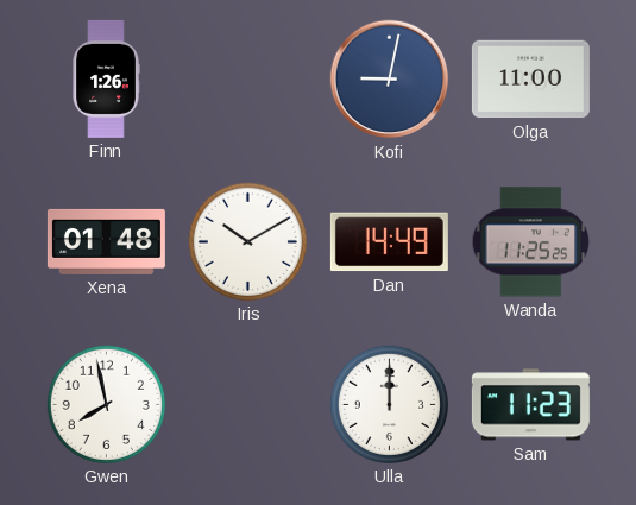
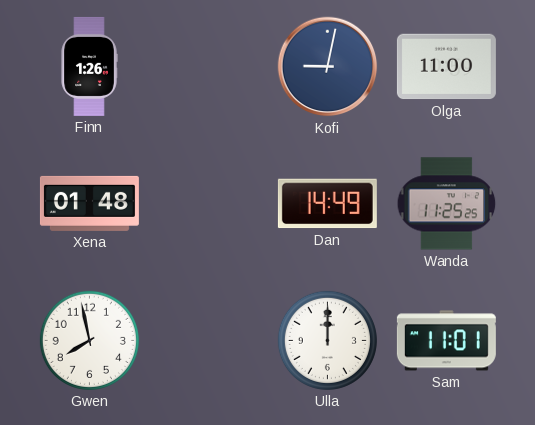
Iris: 10:10 -> none
Sam: 11:23 -> 11:01
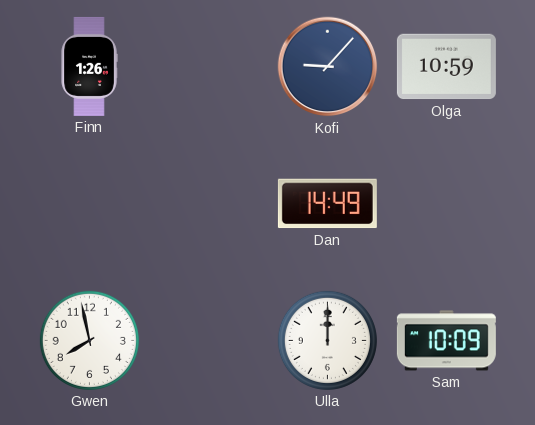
Kofi: 9:02 -> 9:07
Olga: 11:00 -> 10:59
Xena: 01:48 -> none
Wanda: 11:25 -> none
Sam: 11:01 -> 10:09
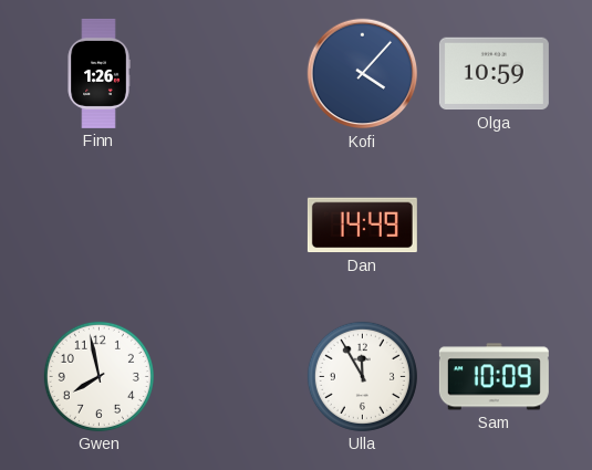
Kofi: 9:07 -> 4:07
Ulla: 12:00 -> 11:55
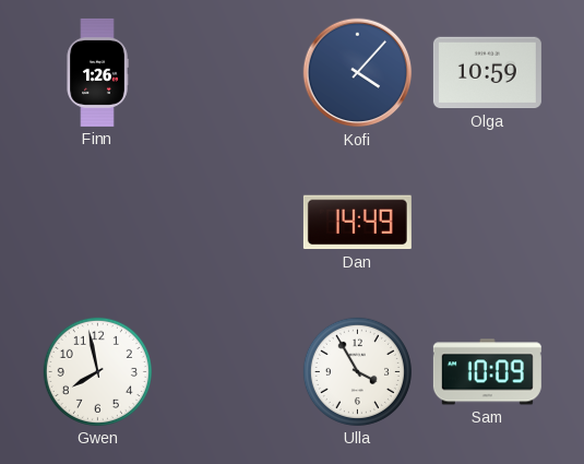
Ulla: 11:55 -> 3:55
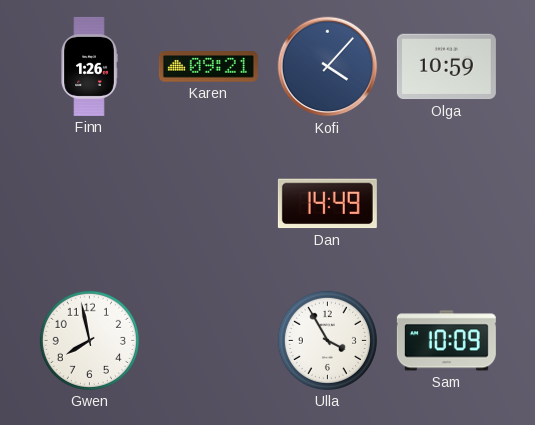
Karen: none -> 09:21
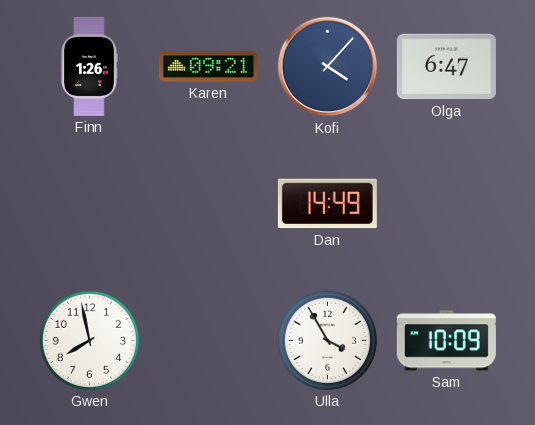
Olga: 10:59 -> 6:47
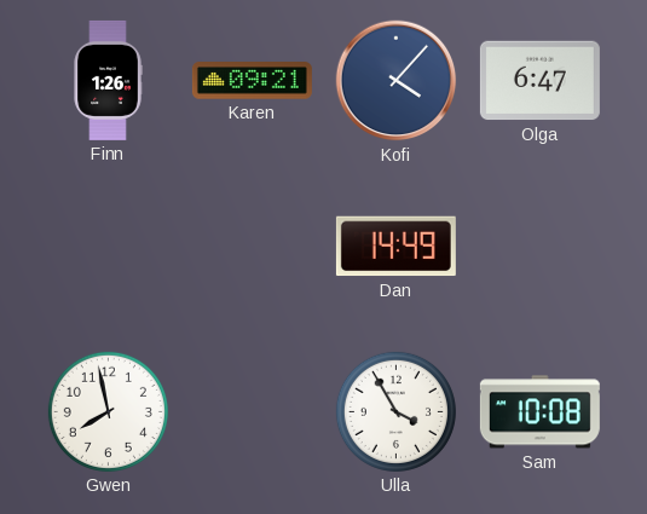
Sam: 10:09 -> 10:08
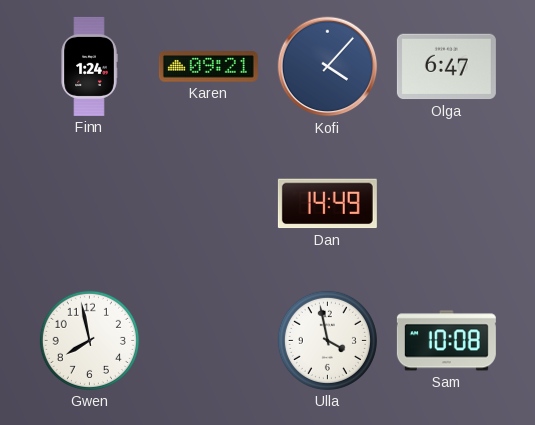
Finn: 1:26 -> 1:24
Ulla: 3:55 -> 3:58
